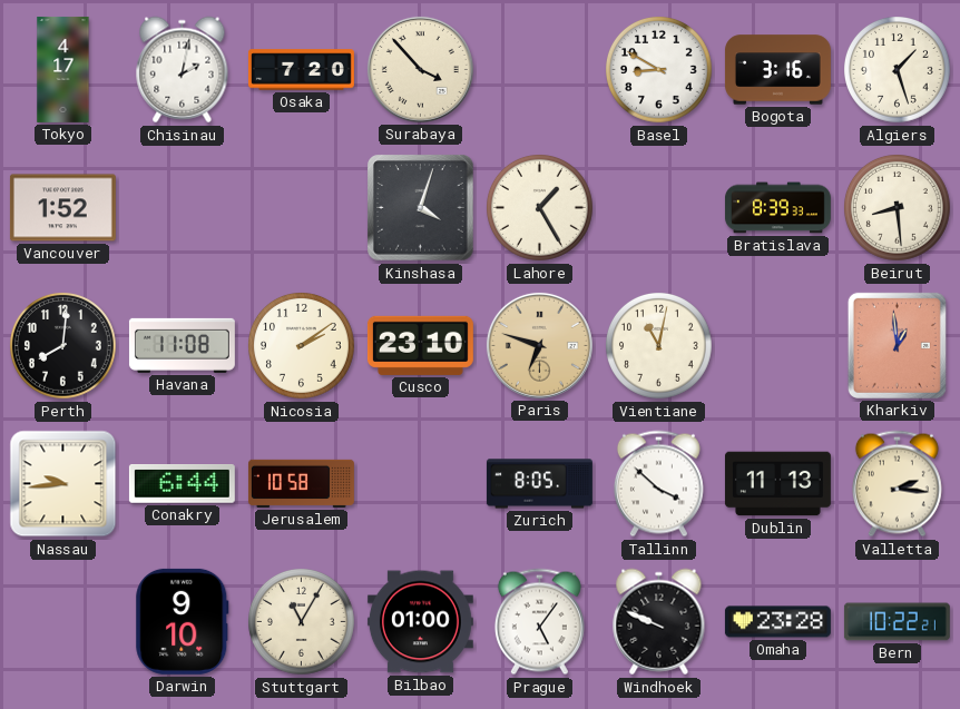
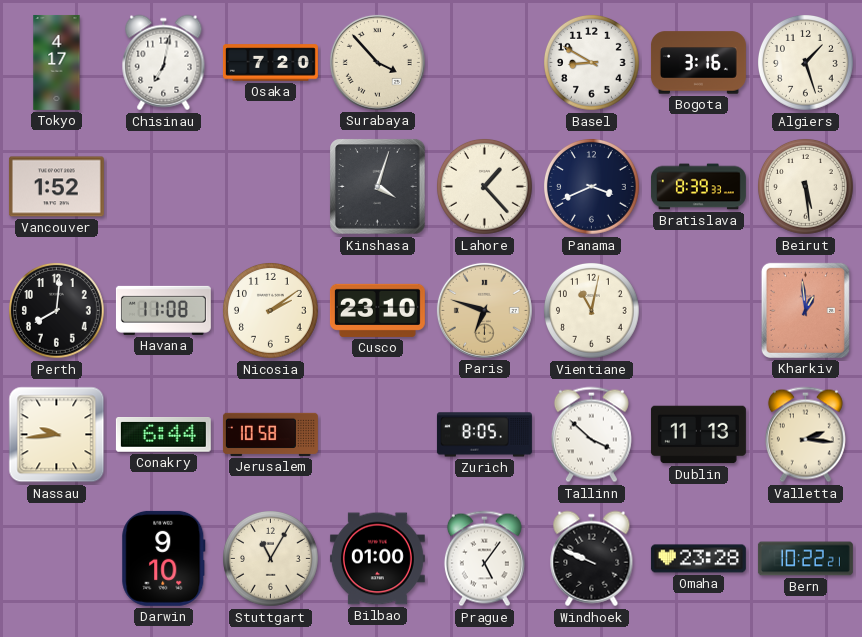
Chisinau: 2:02 -> 7:02
Lahore: 1:25 -> 1:23
Panama: none -> 3:41
Beirut: 8:29 -> 5:29
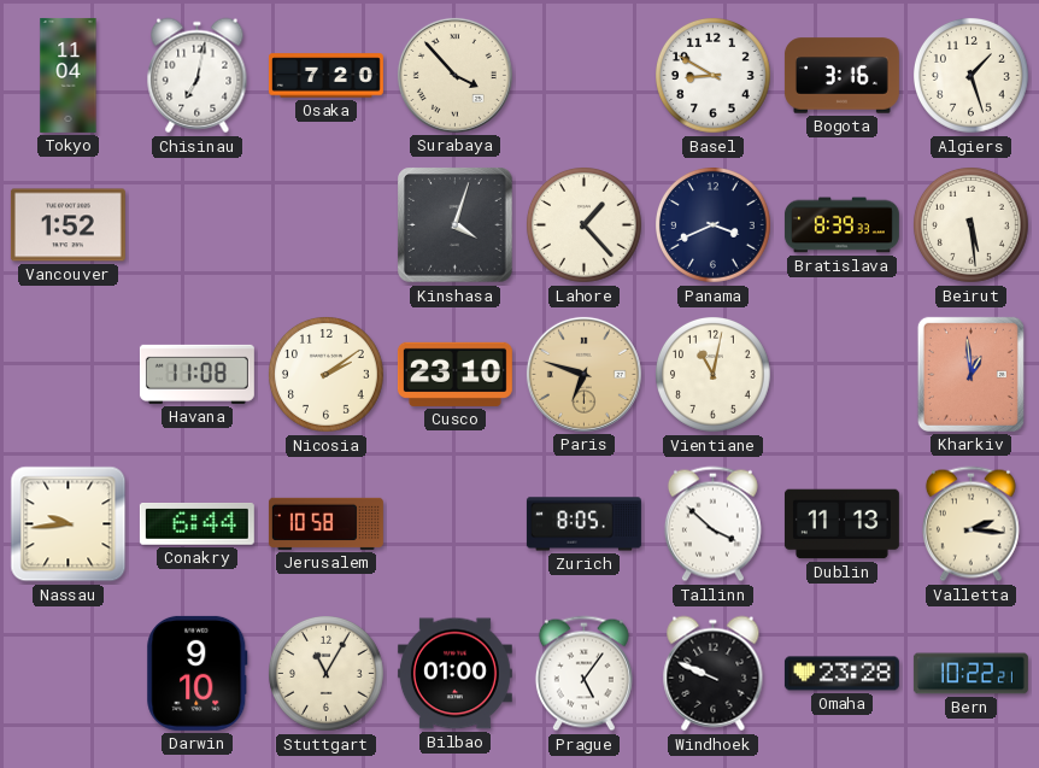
Tokyo: 4:17 -> 11:04
Perth: 8:01 -> none
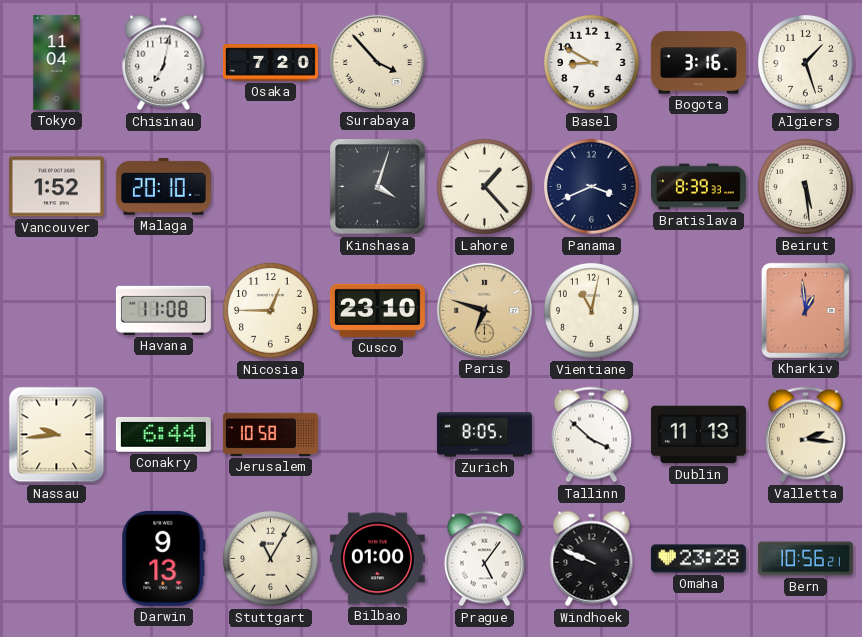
Malaga: none -> 20:10
Nicosia: 2:09 -> 12:45
Darwin: 9:10 -> 9:13
Bern: 10:22 -> 10:56
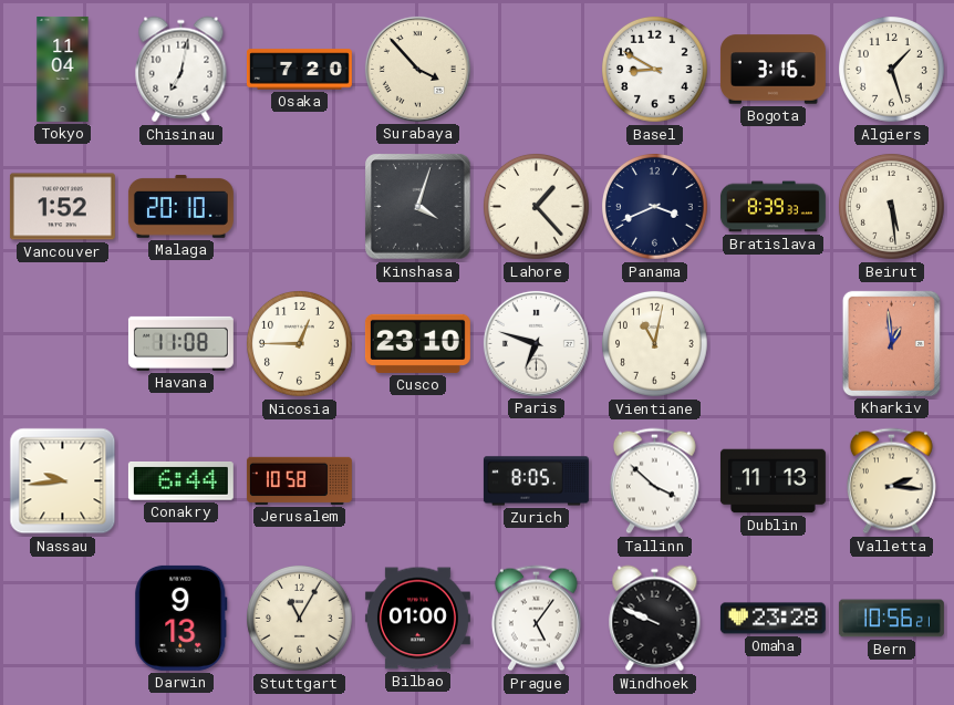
Paris dial: champagne -> white
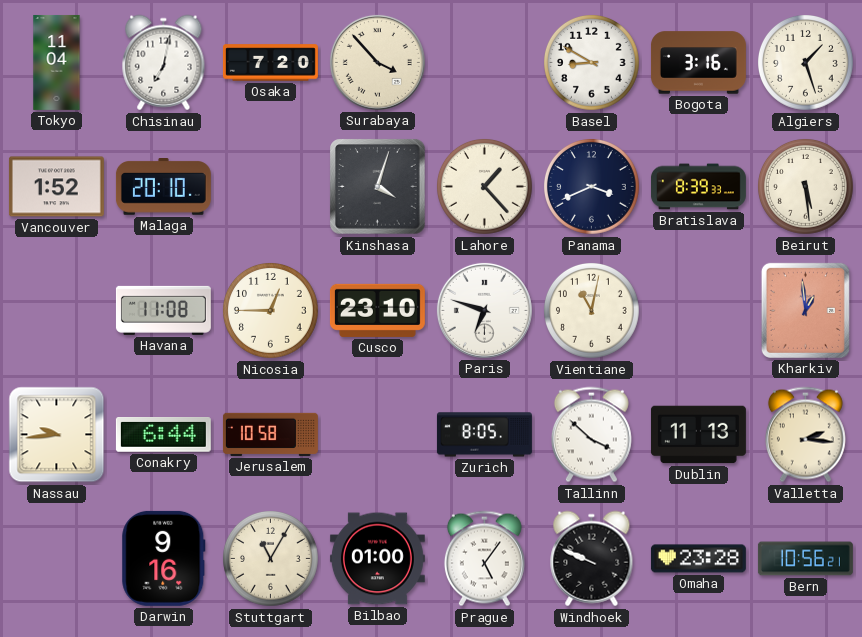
Darwin: 9:13 -> 9:16
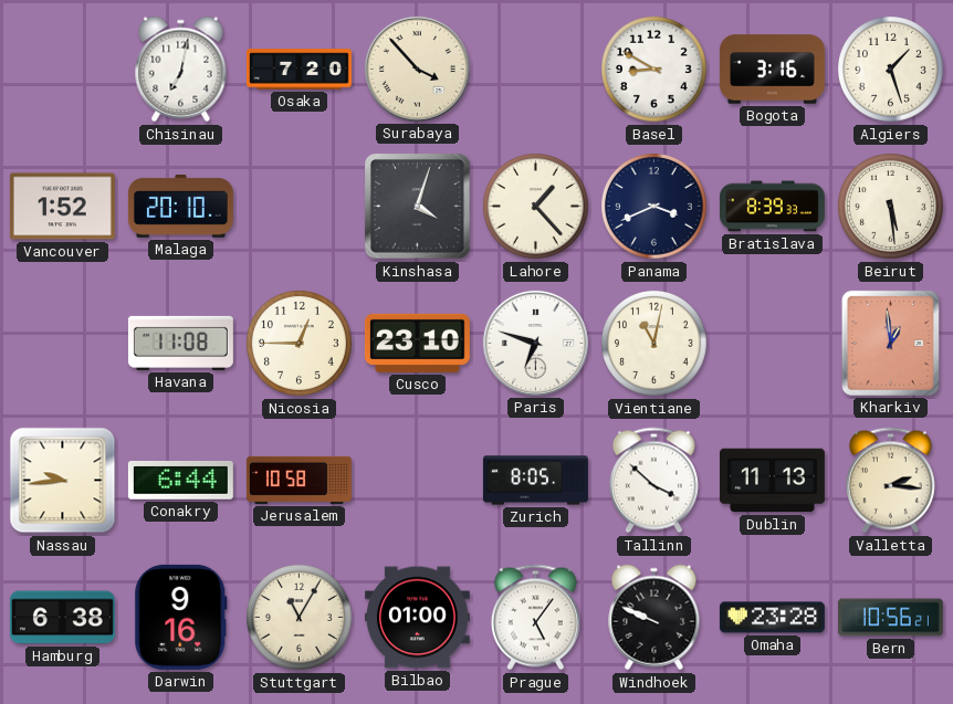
Tokyo: 11:04 -> none
Hamburg: none -> 6:38
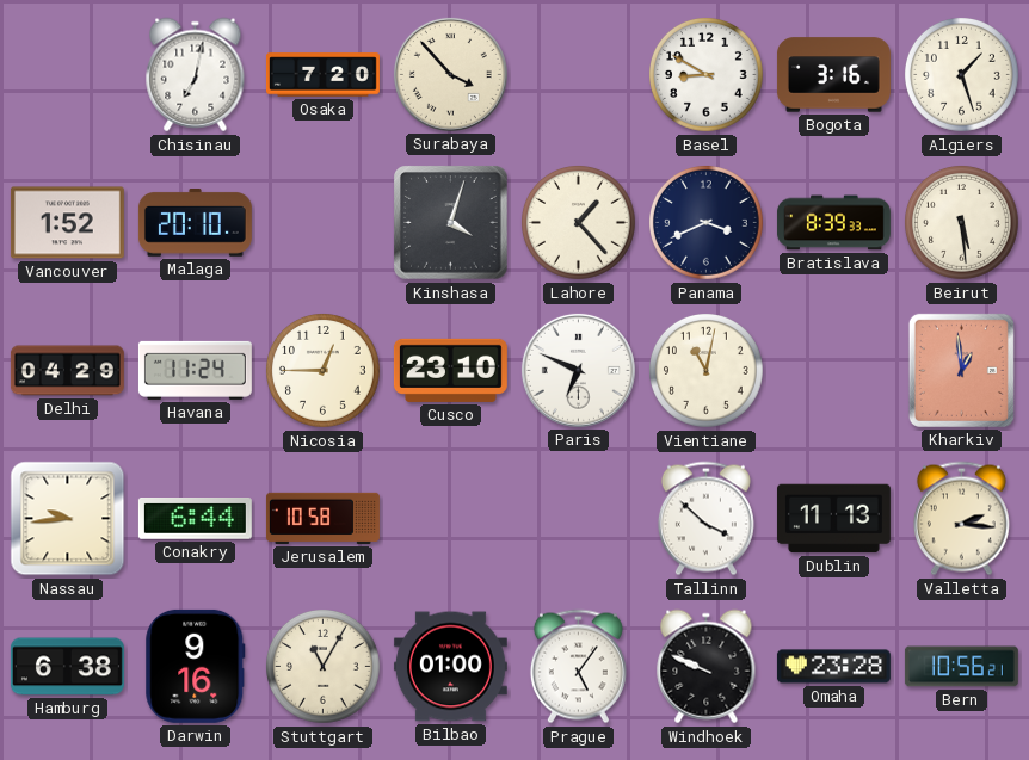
Delhi: none -> 04:29
Havana: 11:08 -> 11:24
Paris: 6:48 -> 6:49
Zurich: 8:05 -> none
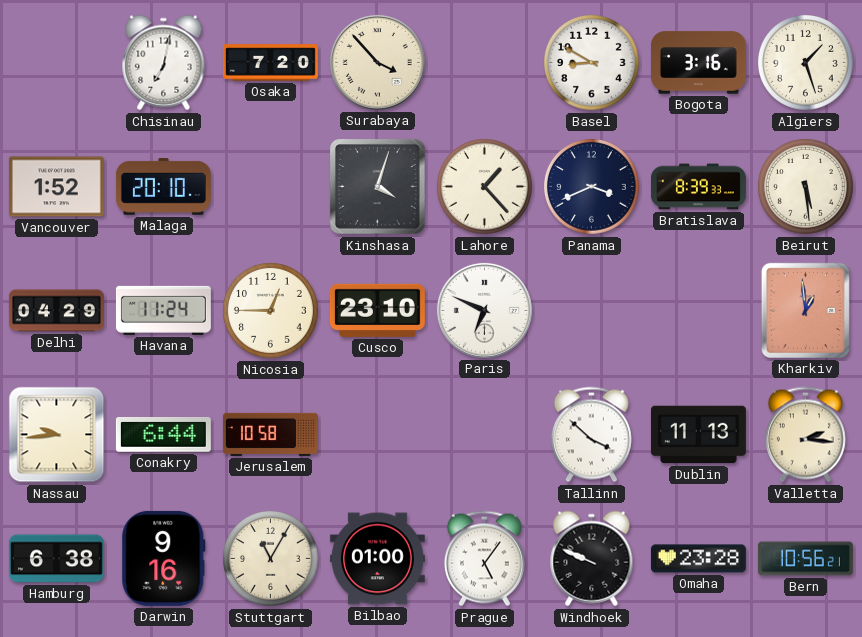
Vientiane: 11:02 -> none
